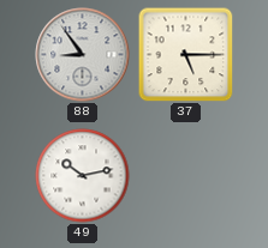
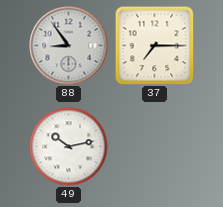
37: 5:15 -> 7:15
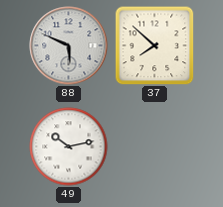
88: 8:54 -> 5:49
37: 7:15 -> 7:52
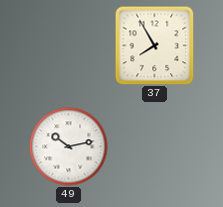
88: 5:49 -> none
37: 7:52 -> 7:55
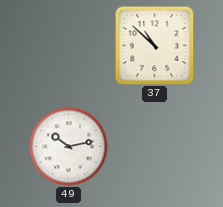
37: 7:55 -> 10:52
